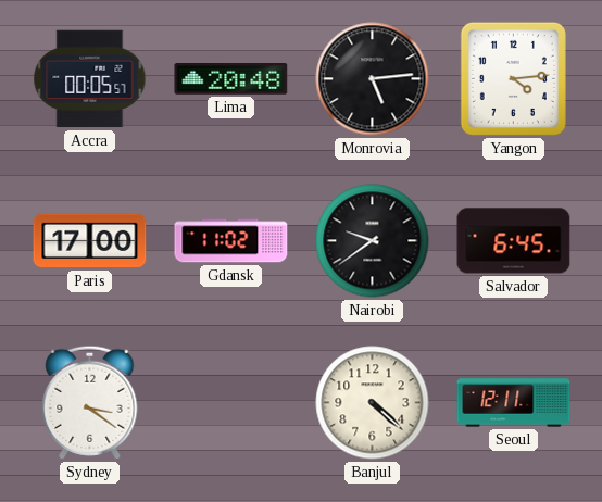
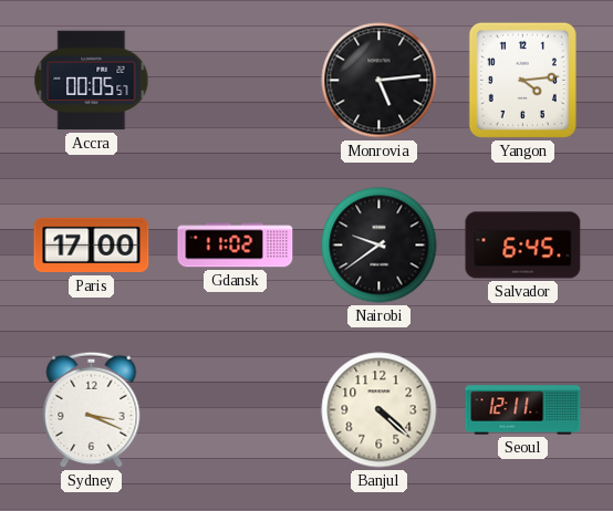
Lima: 20:48 -> none
Sydney: 3:21 -> 3:19
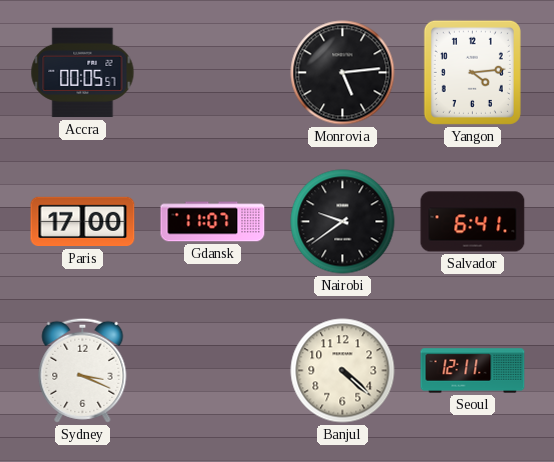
Gdansk: 11:02 -> 11:07
Salvador: 6:45 -> 6:41
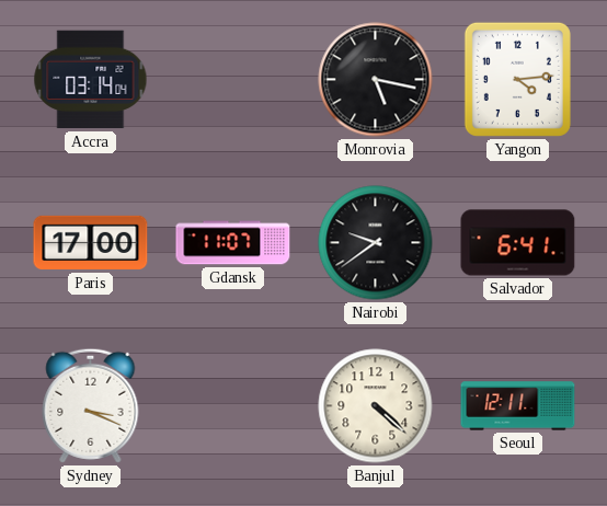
Accra: 00:05 -> 03:14
Monrovia: 5:14 -> 5:17
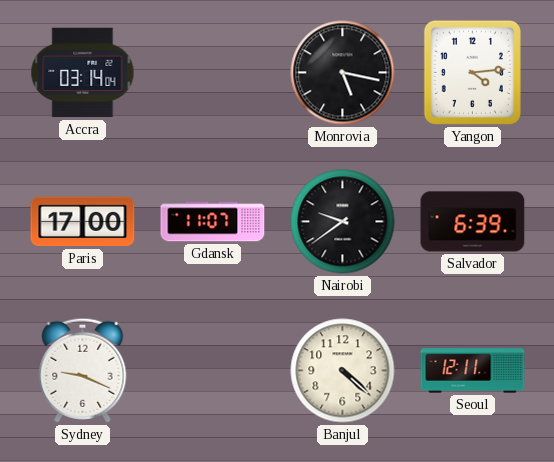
Salvador: 6:41 -> 6:39
Sydney: 3:19 -> 9:19
